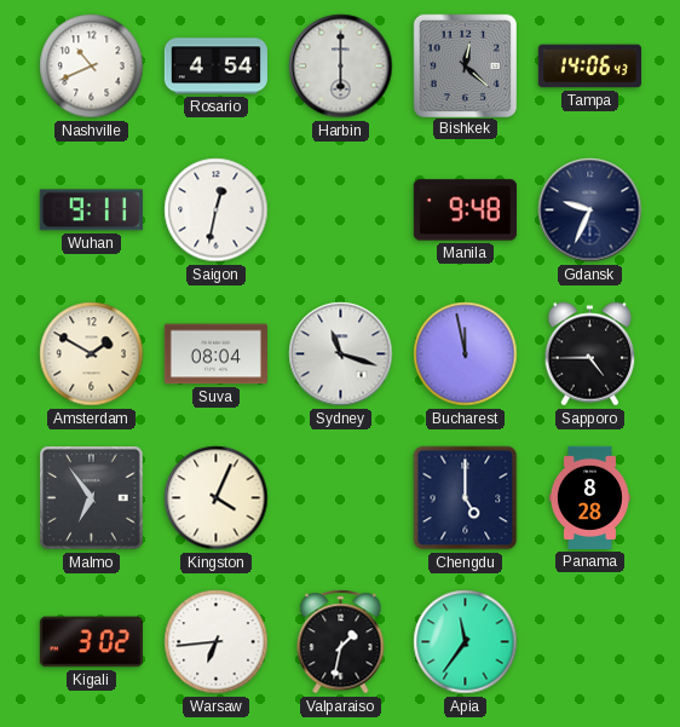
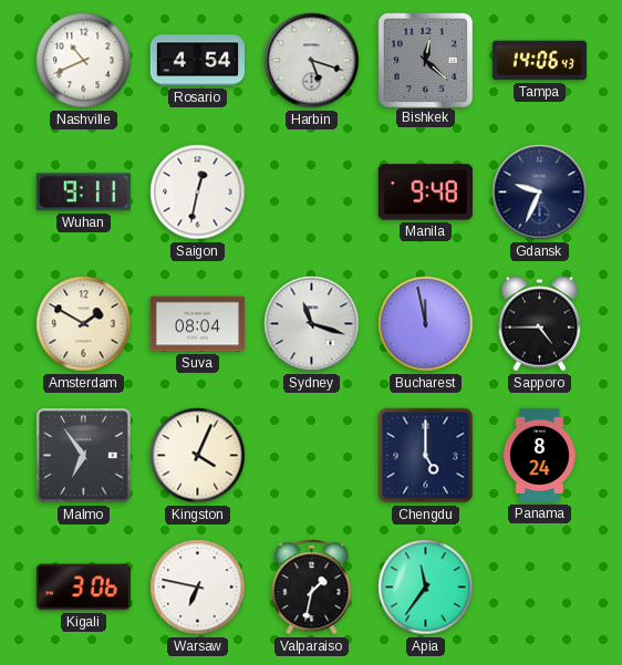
Harbin: 6:00 -> 5:18
Panama: 8:28 -> 8:24
Kigali: 3:02 -> 3:06
Warsaw: 6:44 -> 6:47
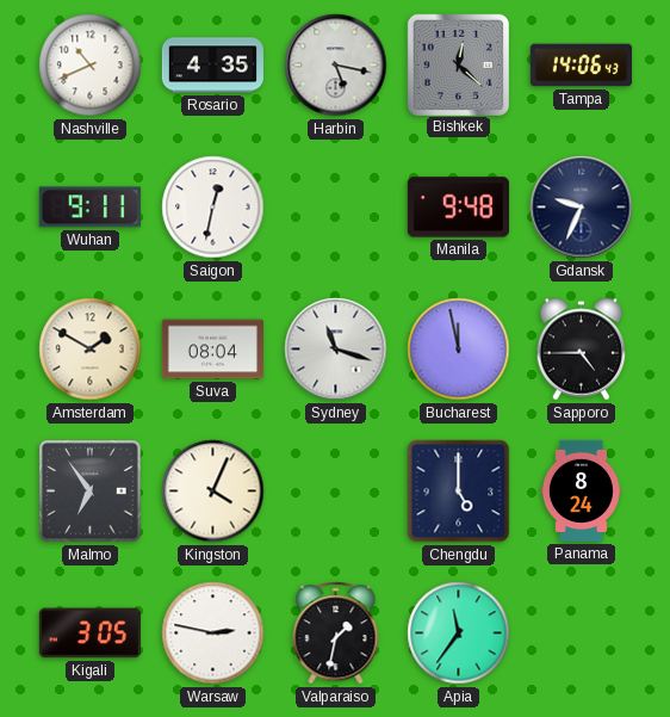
Rosario: 4:54 -> 4:35
Harbin: 5:18 -> 5:17
Kigali: 3:06 -> 3:05
Warsaw: 6:47 -> 2:47
